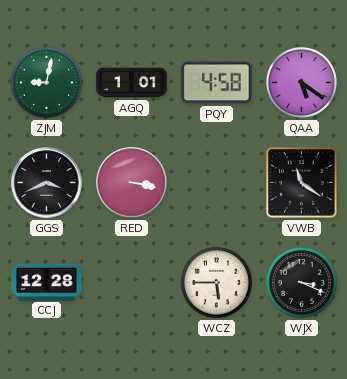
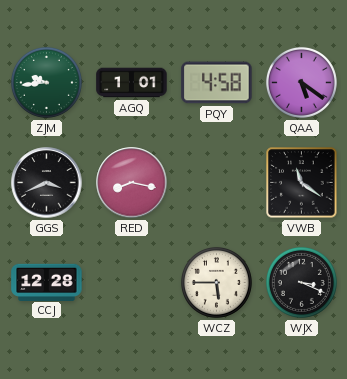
ZJM: 9:02 -> 9:44
RED: 3:17 -> 8:17
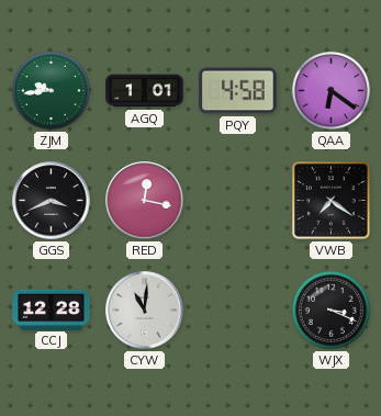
QAA: 5:21 -> 6:21
RED: 8:17 -> 12:17
VWB: 11:21 -> 7:21
CYW: none -> 11:01
WCZ: 5:45 -> none
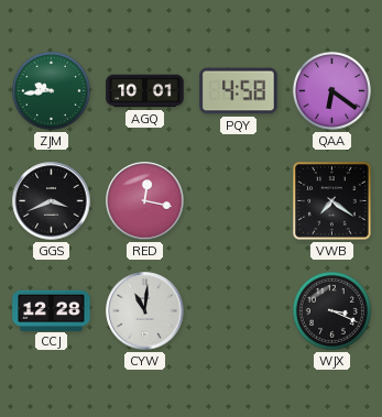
AGQ: 1:01 -> 10:01
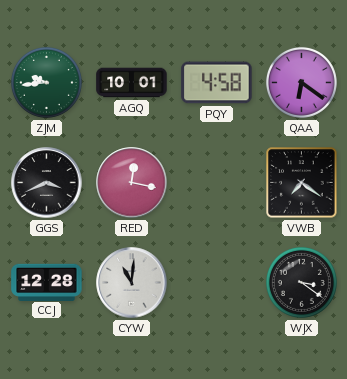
WJX: 3:19 -> 3:21
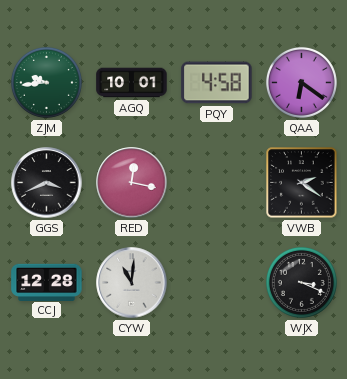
VWB: 7:21 -> 2:21
WJX: 3:21 -> 3:19
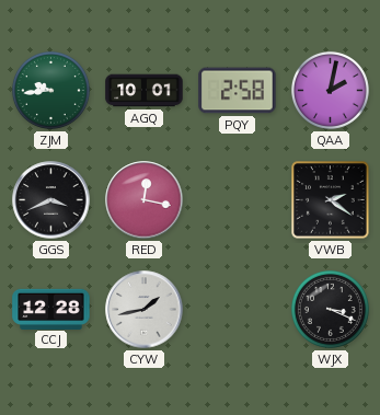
PQY: 4:58 -> 2:58
QAA: 6:21 -> 2:02
CYW: 11:01 -> 1:43
